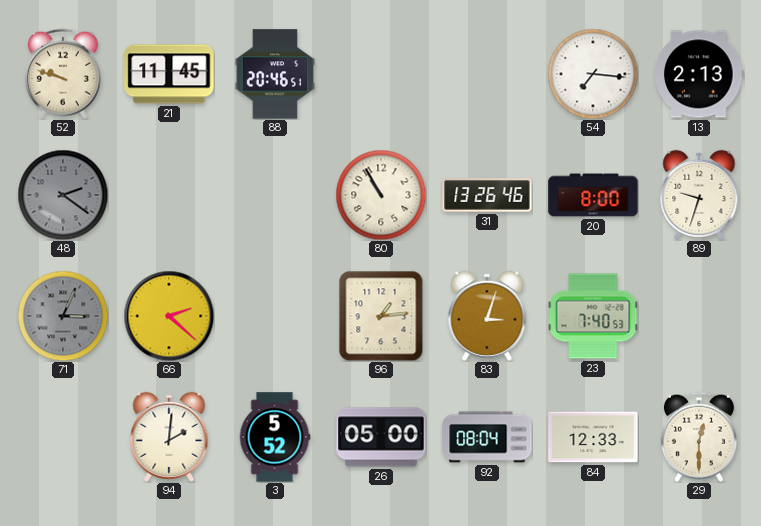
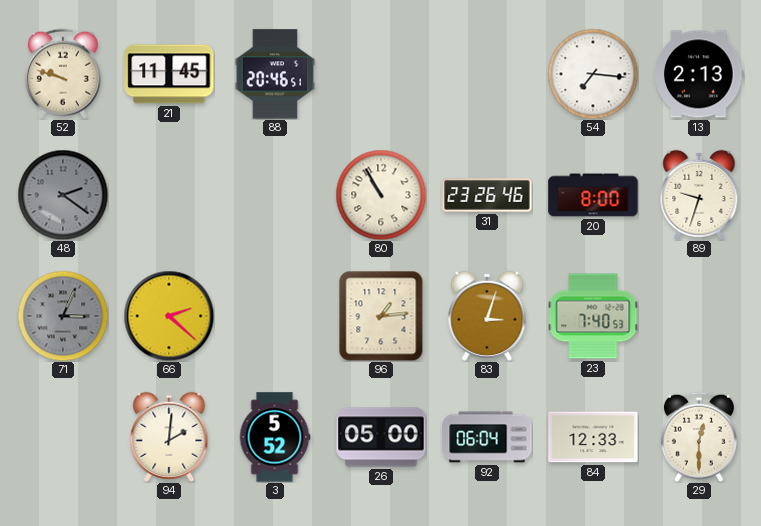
31: 13:26 -> 23:26
92: 08:04 -> 06:04
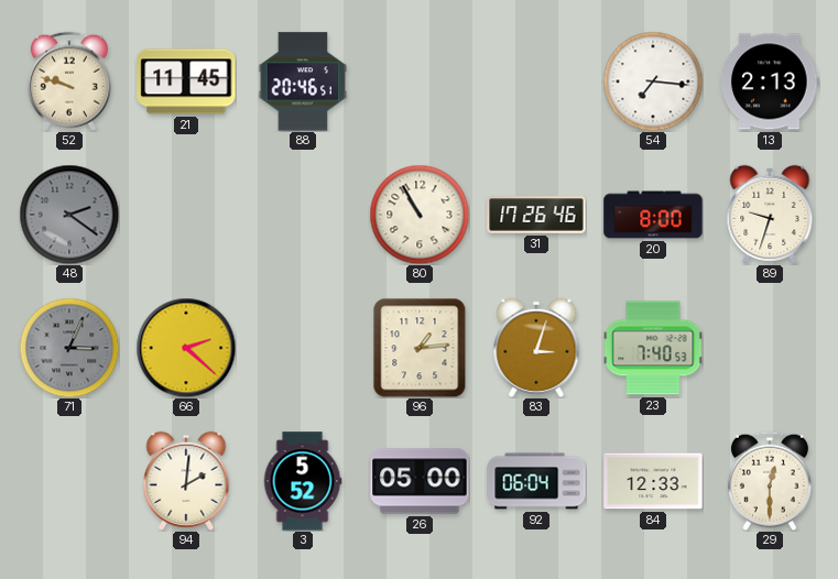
31: 23:26 -> 17:26
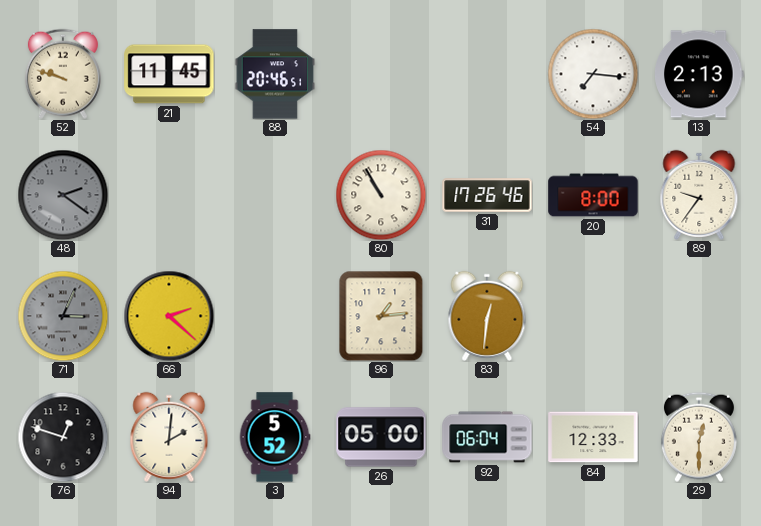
89: 9:33 -> 9:36
83: 3:03 -> 12:31
23: 7:40 -> none
76: none -> 12:48
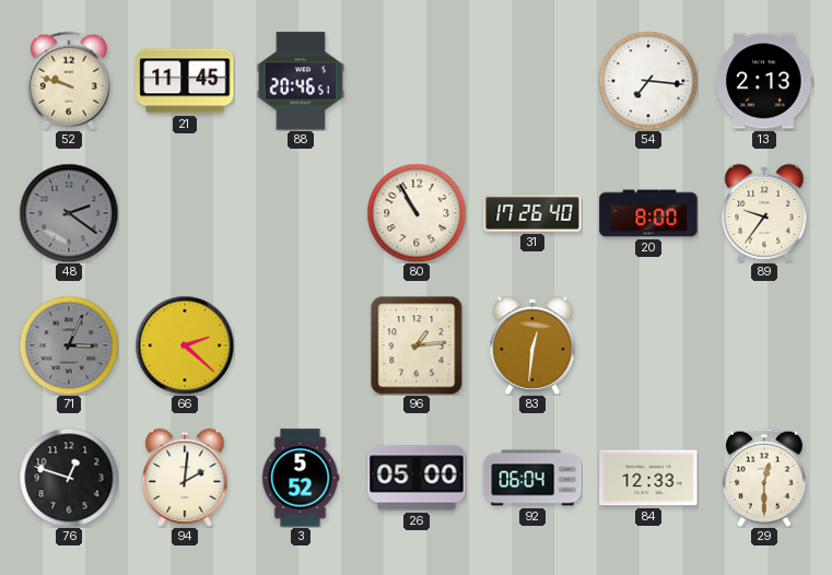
31: 17:26:46 -> 17:26:40
